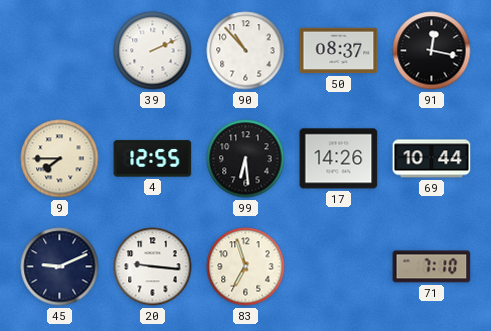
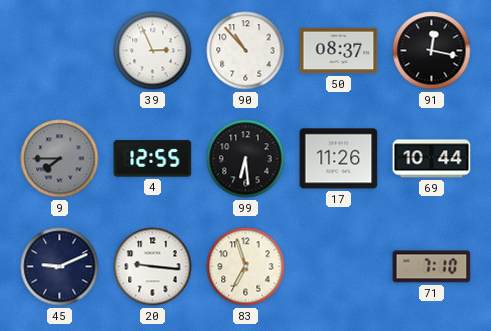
39: 2:11 -> 2:56
9 dial: cream -> grey
17: 14:26 -> 11:26
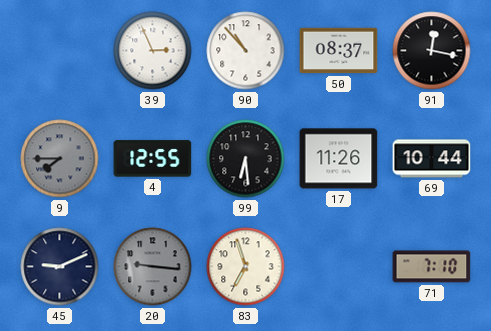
20 dial: white -> grey
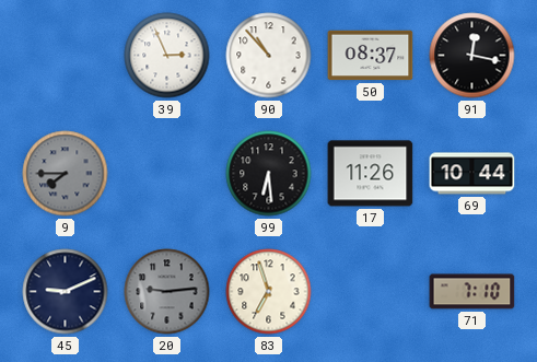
4: 12:55 -> none
20: 9:16 -> 9:14
